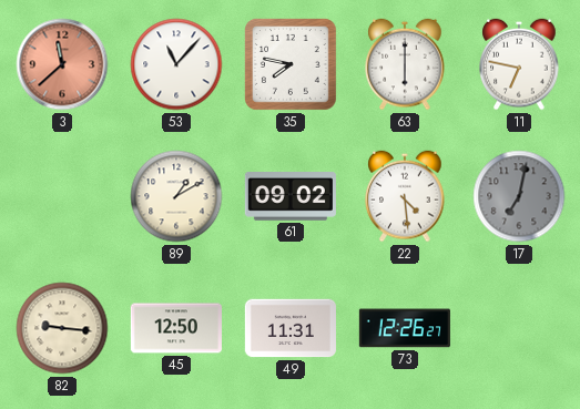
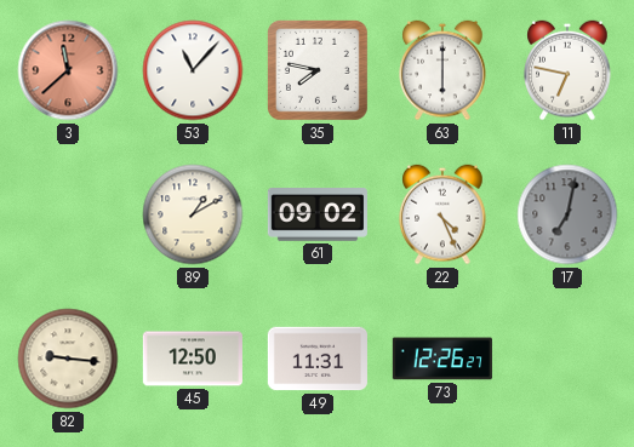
22: 4:29 -> 4:26
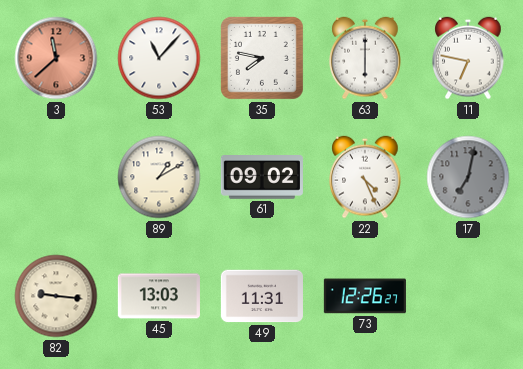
45: 12:50 -> 13:03
